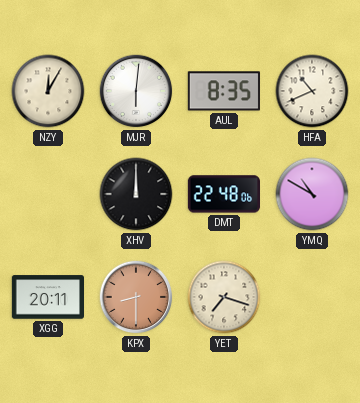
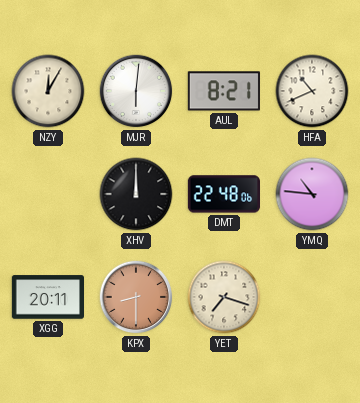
AUL: 8:35 -> 8:21
YMQ: 10:50 -> 10:46
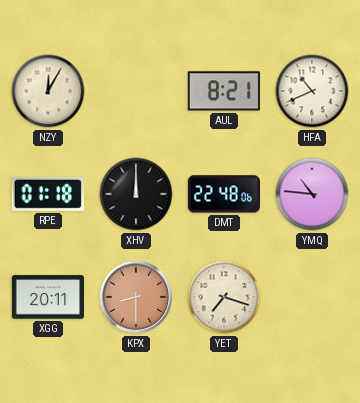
MJR: 6:01 -> none
RPE: none -> 01:18
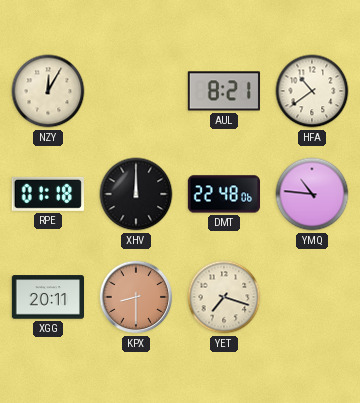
HFA: 10:41 -> 10:39
